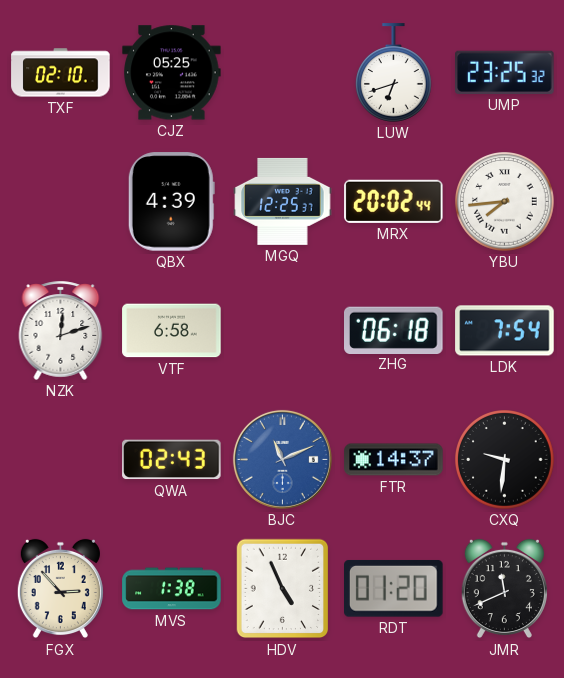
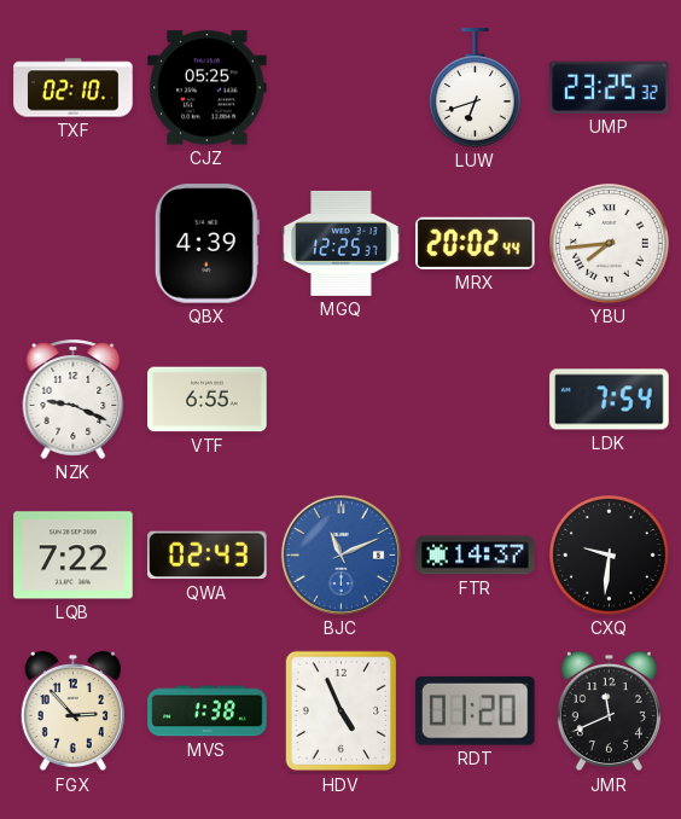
NZK: 12:12 -> 9:19
VTF: 6:58 -> 6:55
ZHG: 06:18 -> none
LQB: none -> 7:22
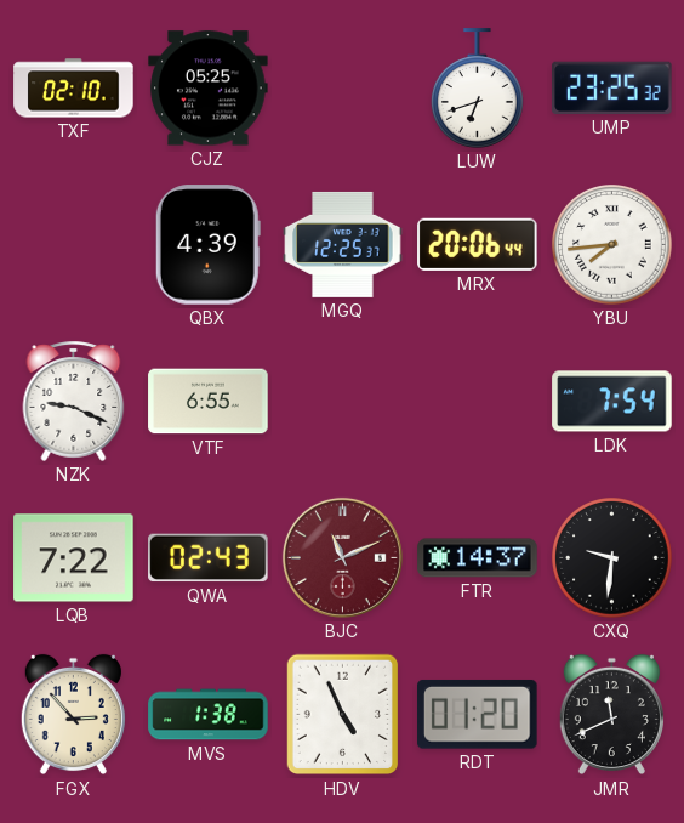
MRX: 20:02 -> 20:06
BJC dial: blue -> burgundy
